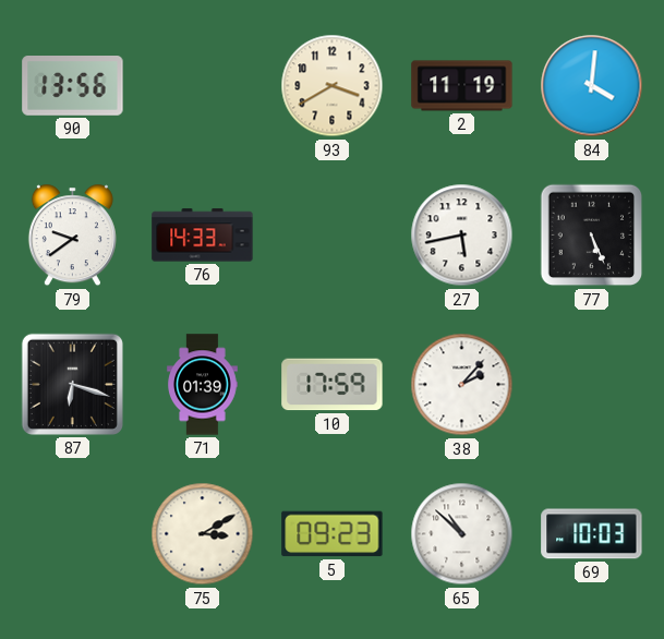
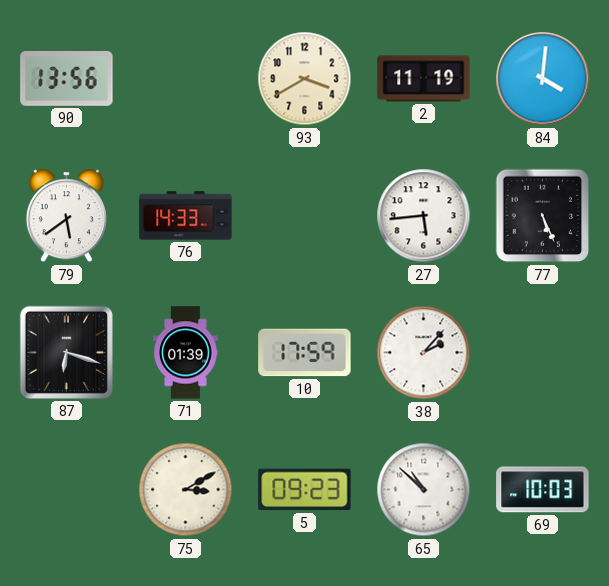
79: 9:39 -> 5:39
27: 5:43 -> 5:44
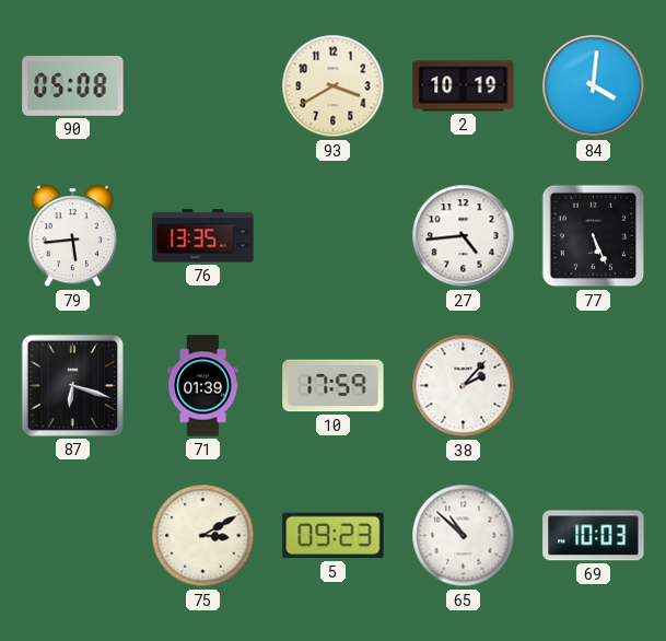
90: 13:56 -> 05:08
2: 11:19 -> 10:19
79: 5:39 -> 5:44
76: 14:33 -> 13:35
27: 5:44 -> 4:44
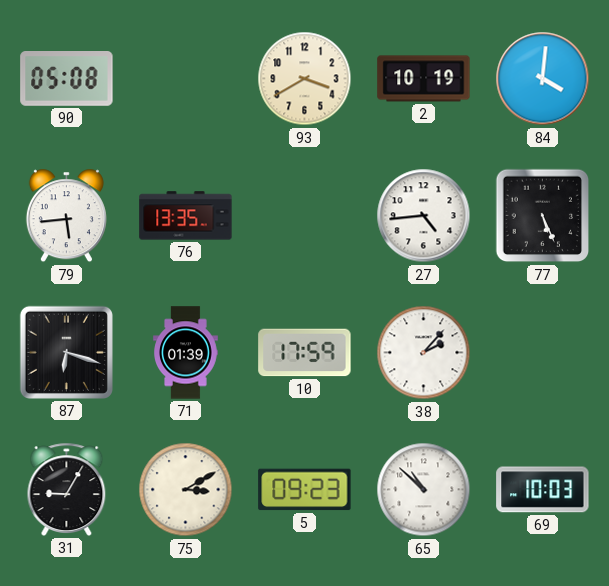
31: none -> 9:05
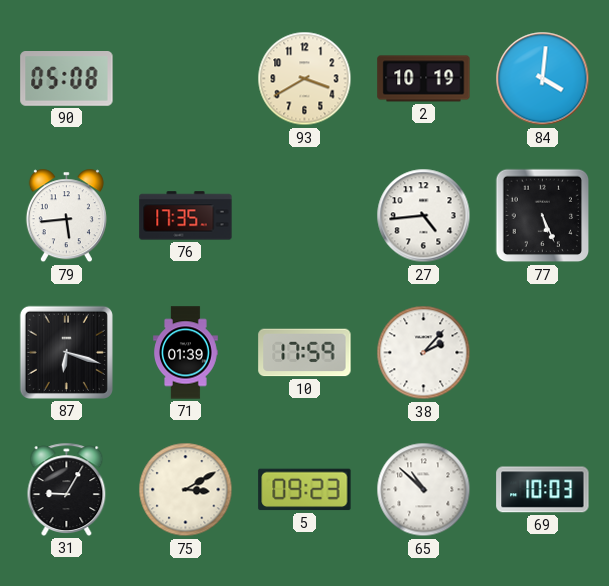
76: 13:35 -> 17:35
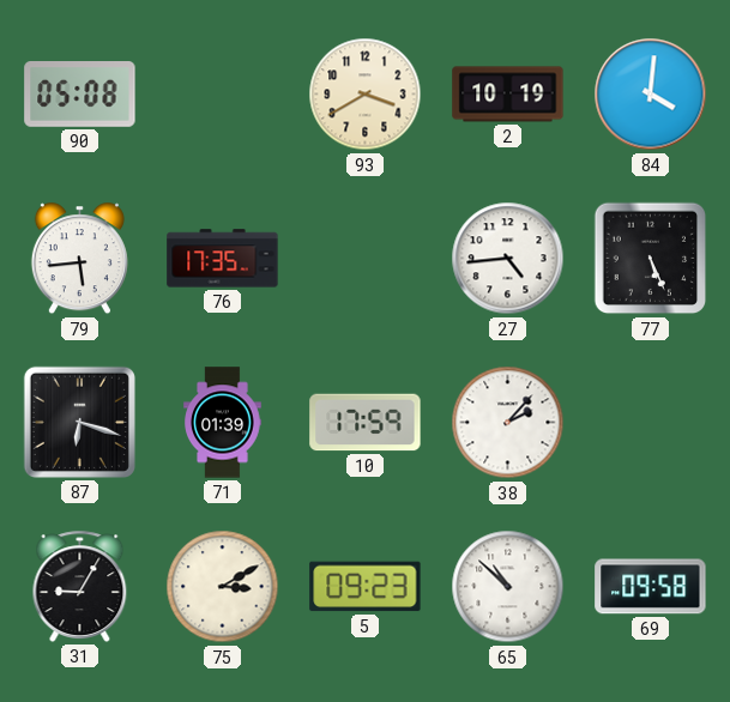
69: 10:03 -> 09:58
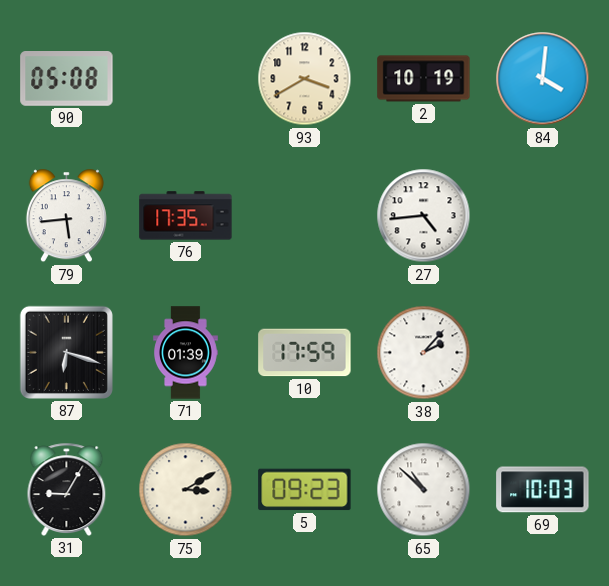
77: 5:26 -> none
69: 09:58 -> 10:03
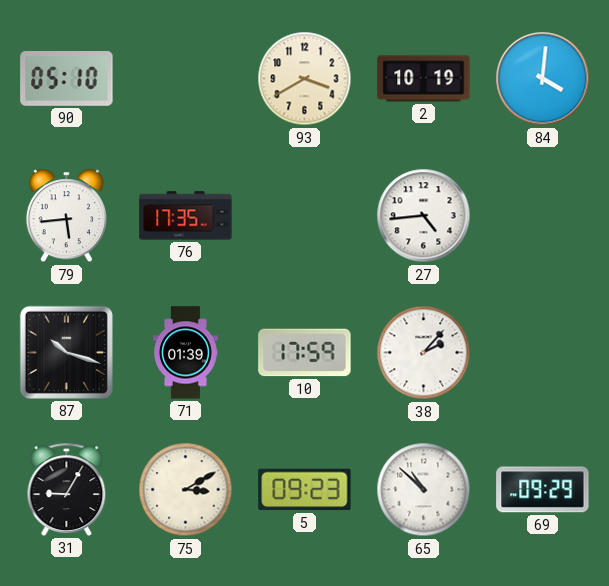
90: 05:08 -> 05:10
87: 6:18 -> 10:18
69: 10:03 -> 09:29
